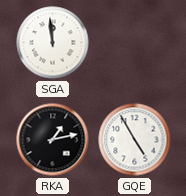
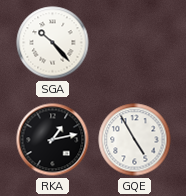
SGA: 11:59 -> 10:23
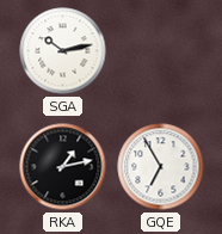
SGA: 10:23 -> 10:13
GQE: 4:55 -> 6:55
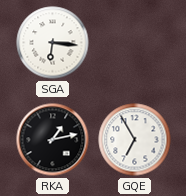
SGA: 10:13 -> 6:16
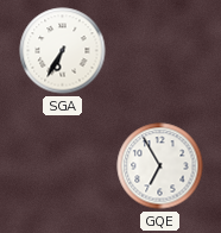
SGA: 6:16 -> 6:35
RKA: 1:13 -> none
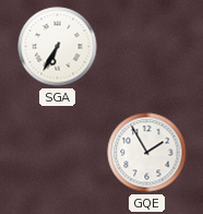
GQE: 6:55 -> 1:55
